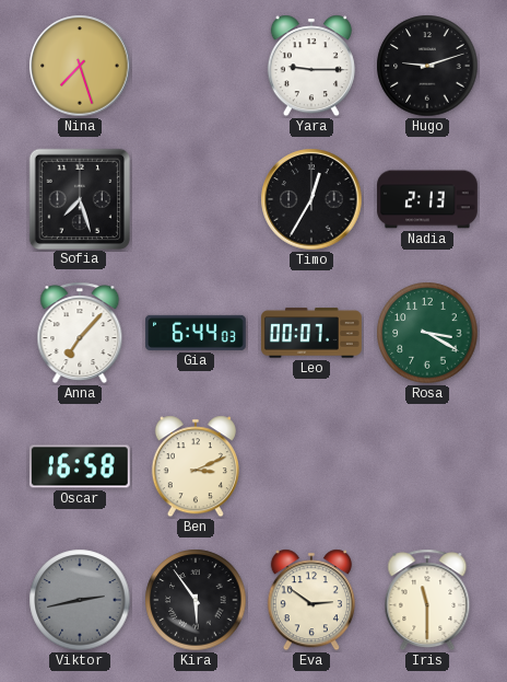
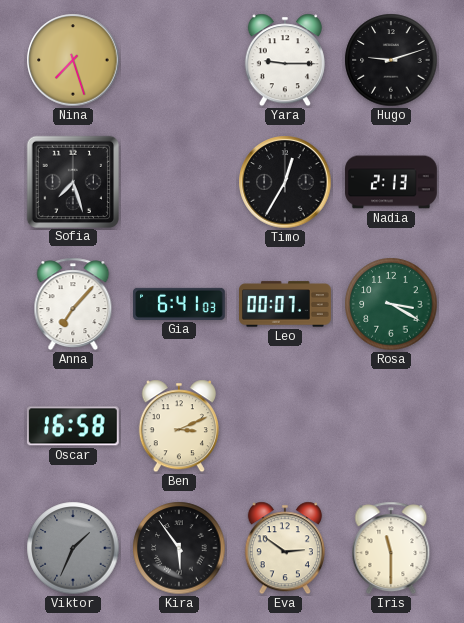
Gia: 6:44 -> 6:41
Viktor: 2:43 -> 1:34
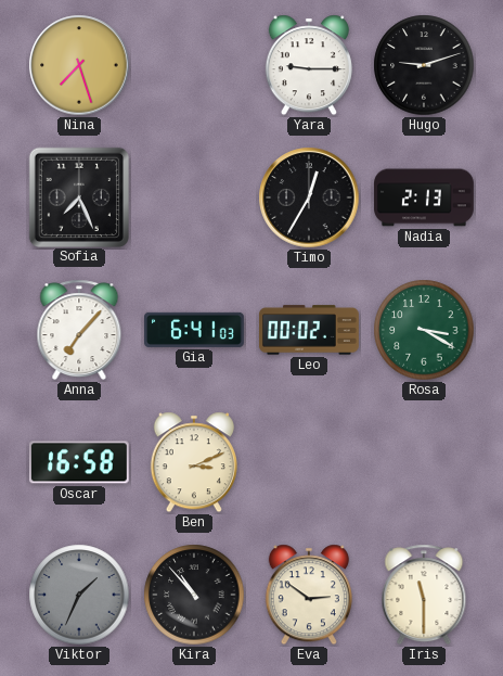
Sofia: 7:27 -> 7:26
Leo: 00:07 -> 00:02
Kira: 5:54 -> 10:53
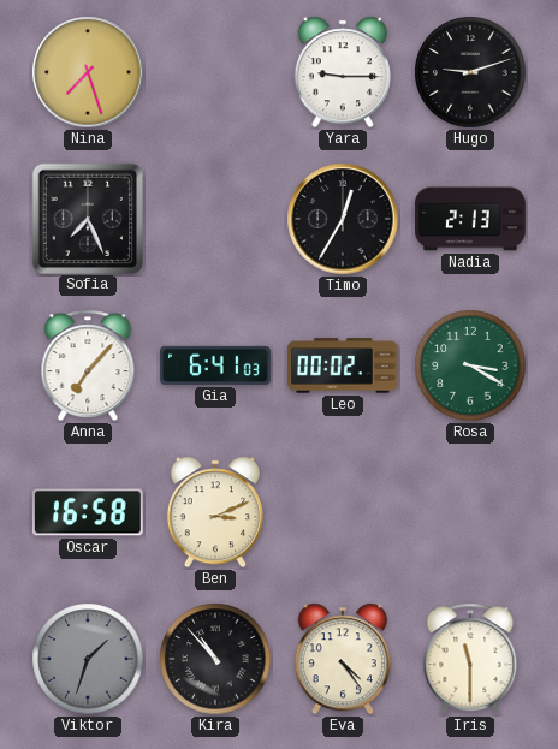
Viktor: 1:34 -> 1:33
Eva: 2:51 -> 4:24
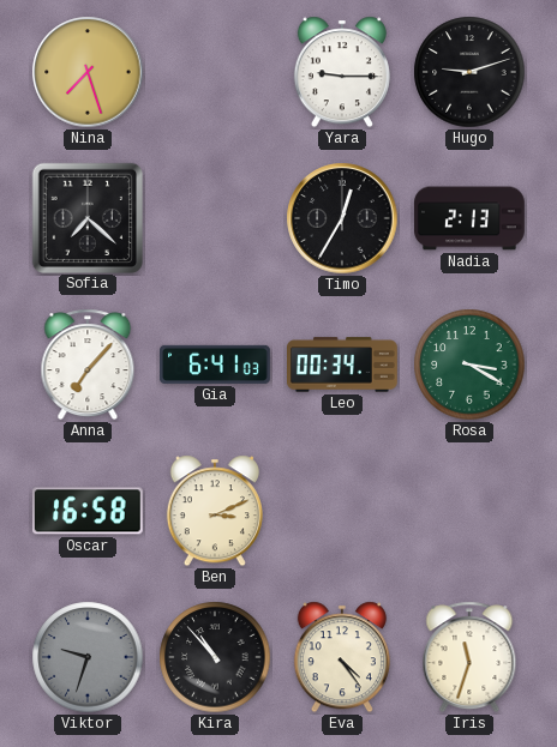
Sofia: 7:26 -> 7:22
Leo: 00:02 -> 00:34
Viktor: 1:33 -> 9:33
Iris: 11:30 -> 11:33
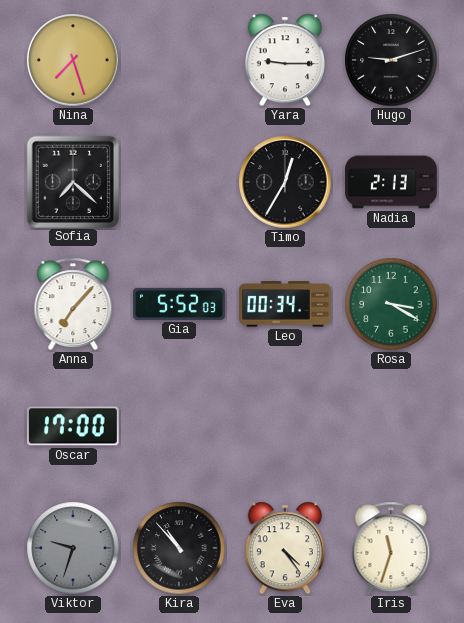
Gia: 6:41 -> 5:52
Oscar: 16:58 -> 17:00
Ben: 3:11 -> none
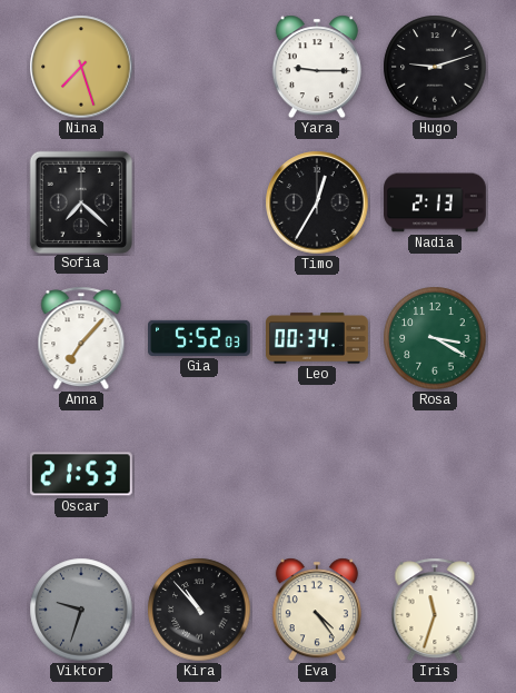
Oscar: 17:00 -> 21:53
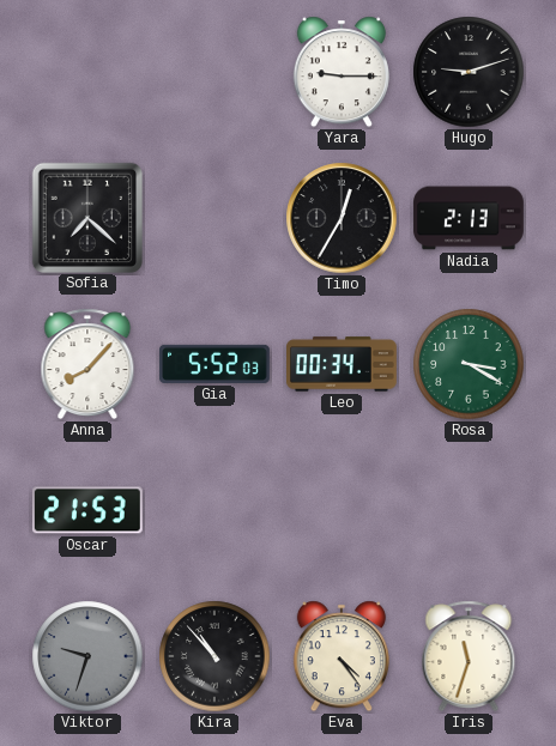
Nina: 7:27 -> none
Anna: 7:07 -> 8:07
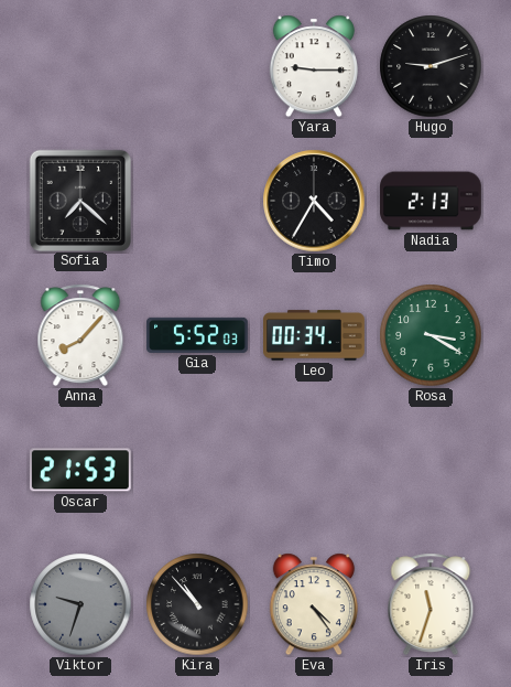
Timo: 12:35 -> 4:35
